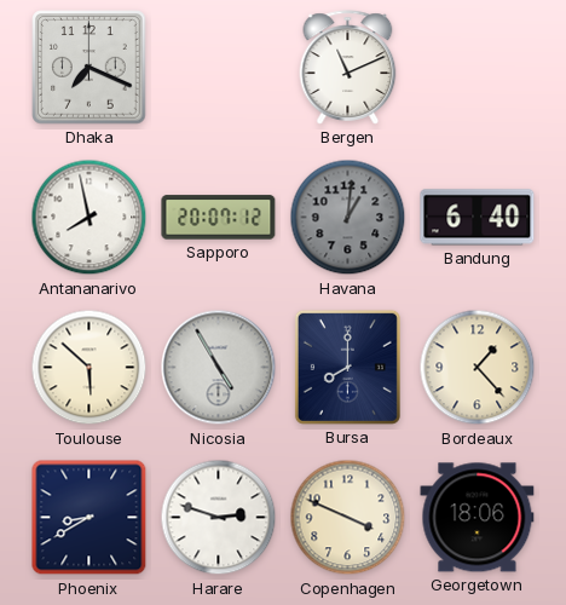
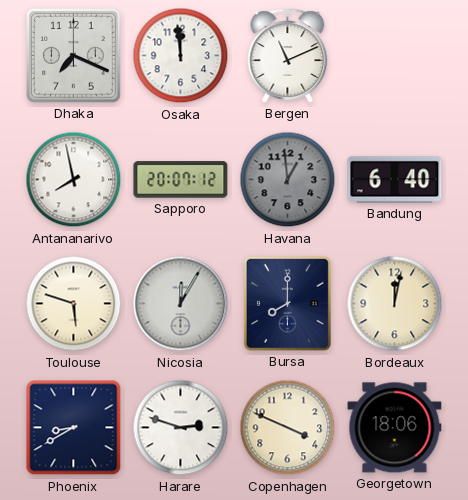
Osaka: none -> 11:59
Havana: 1:01 -> 12:59
Toulouse: 5:52 -> 5:48
Nicosia: 4:55 -> 12:05
Bordeaux: 1:23 -> 12:02
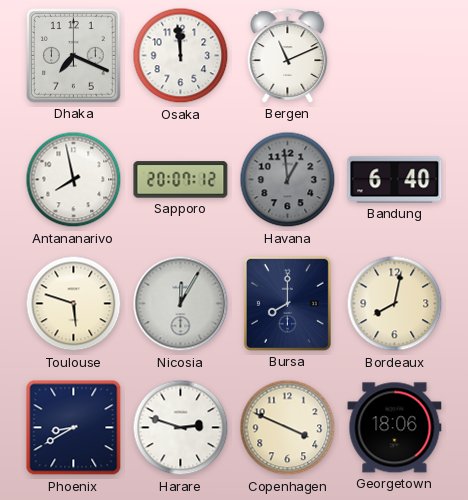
Bordeaux: 12:02 -> 8:02
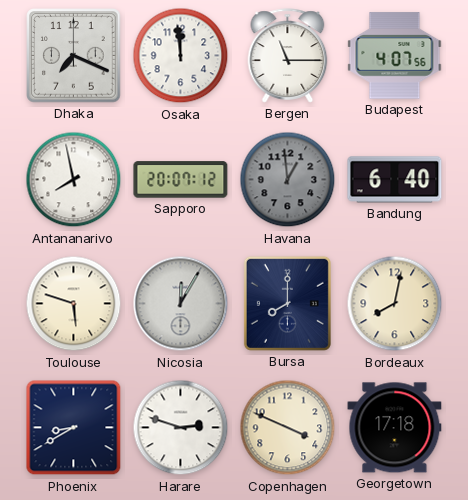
Bergen: 11:11 -> 11:15
Budapest: none -> 4:07
Georgetown: 18:06 -> 17:18
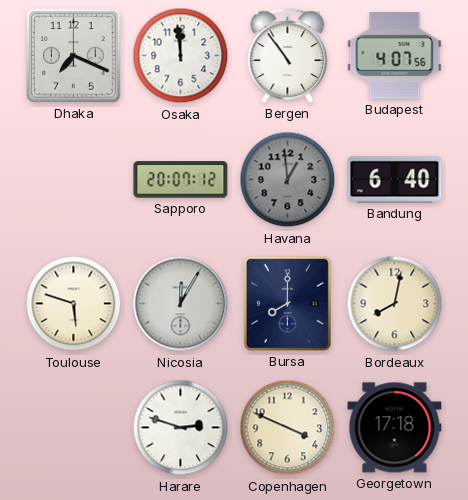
Bergen: 11:15 -> 10:54
Antananarivo: 7:58 -> none
Phoenix: 8:40 -> none
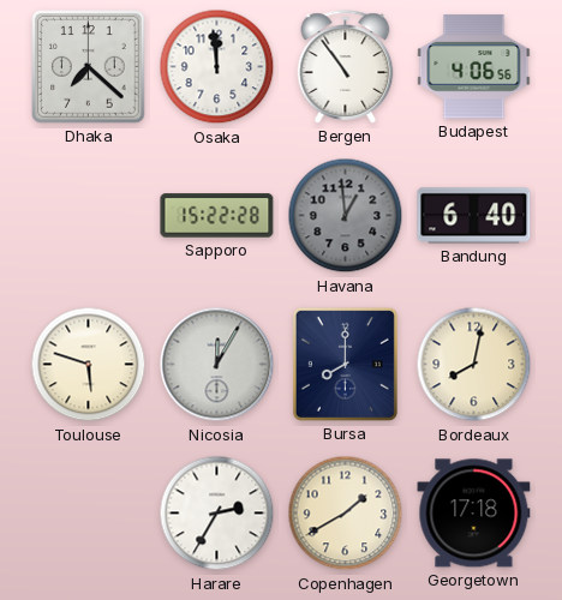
Dhaka: 7:19 -> 7:22
Budapest: 4:07 -> 4:06
Sapporo: 20:07 -> 15:22
Harare: 2:48 -> 2:35
Copenhagen: 3:49 -> 1:40
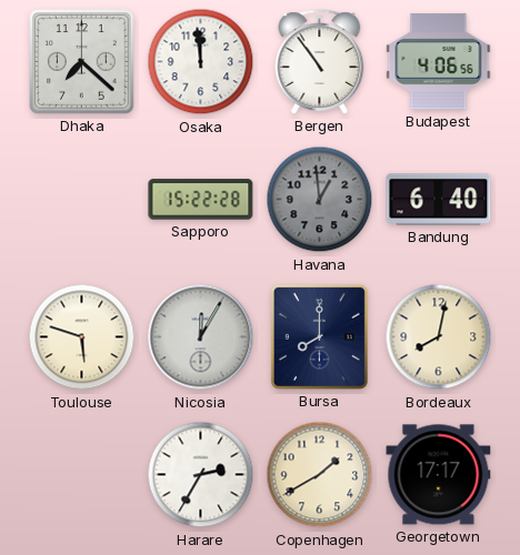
Georgetown: 17:18 -> 17:17
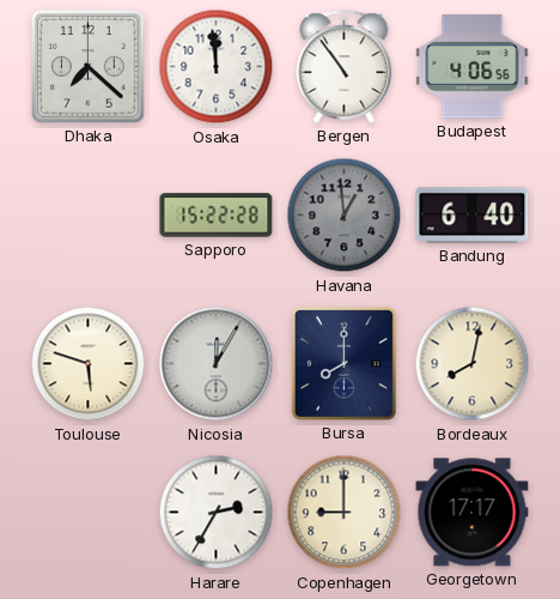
Copenhagen: 1:40 -> 9:00
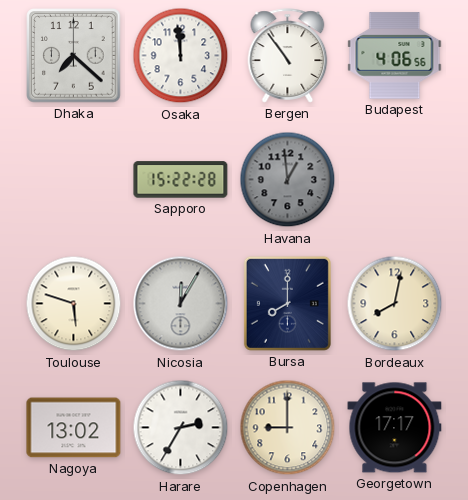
Bandung: 6:40 -> none
Nagoya: none -> 13:02
